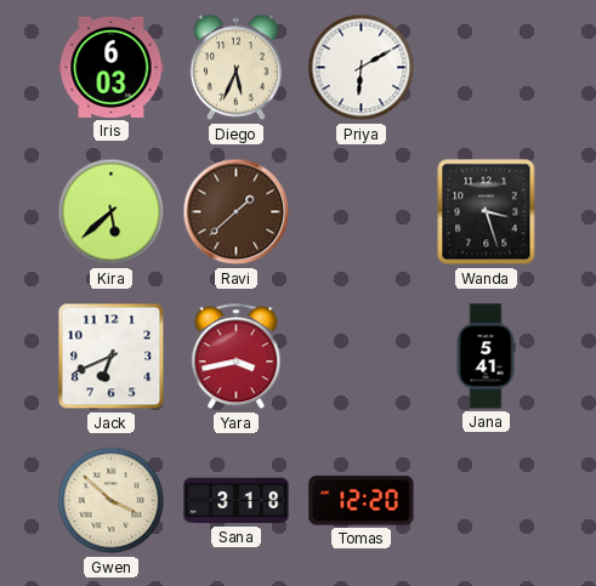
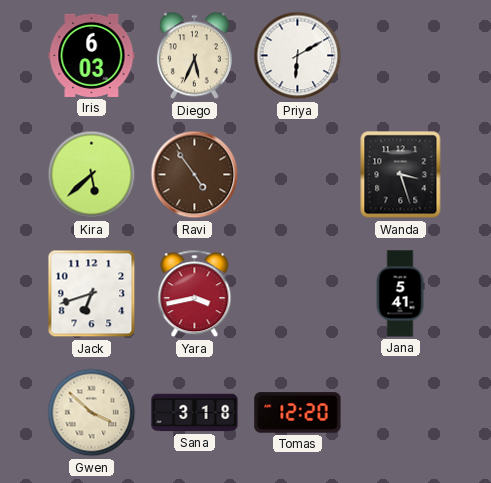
Ravi: 1:38 -> 4:54
Jack: 6:41 -> 6:42
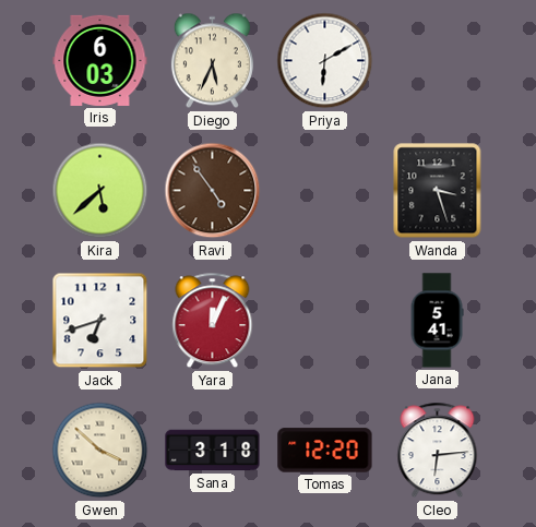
Yara: 3:43 -> 12:04
Cleo: none -> 6:14
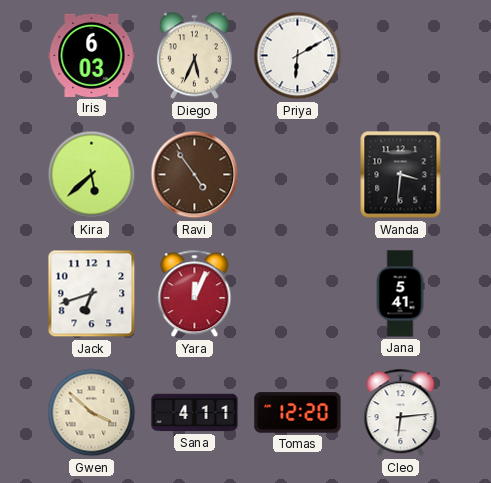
Wanda: 3:27 -> 3:31
Sana: 3:18 -> 4:11
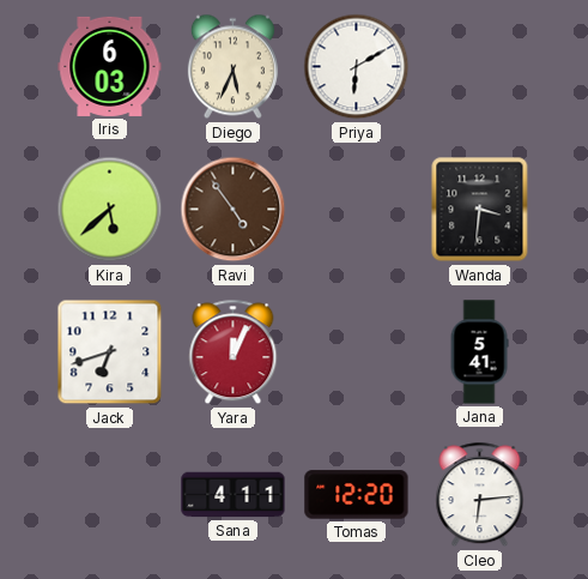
Gwen: 3:52 -> none
